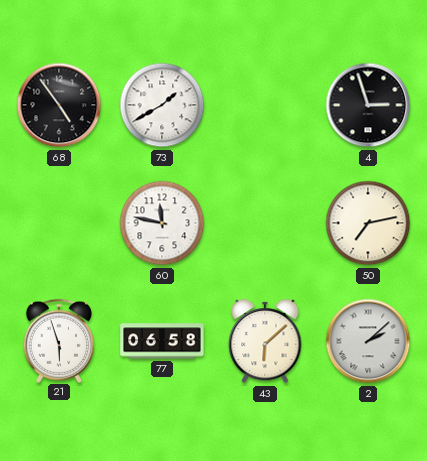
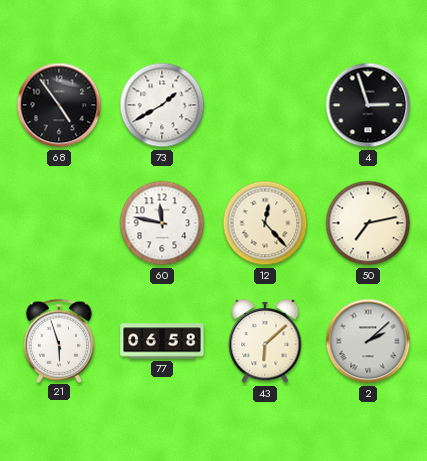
12: none -> 12:23
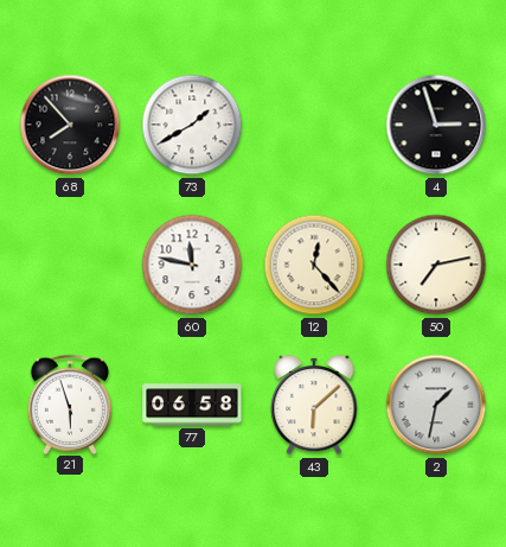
68: 4:54 -> 7:53
2: 2:08 -> 1:32
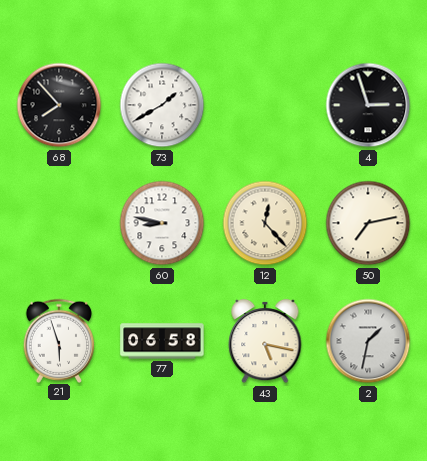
60: 11:47 -> 8:47
43: 6:08 -> 5:17
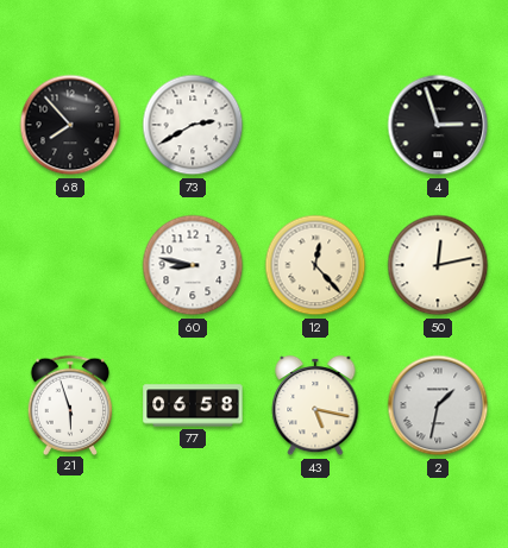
73: 1:40 -> 2:40
50: 7:13 -> 12:13
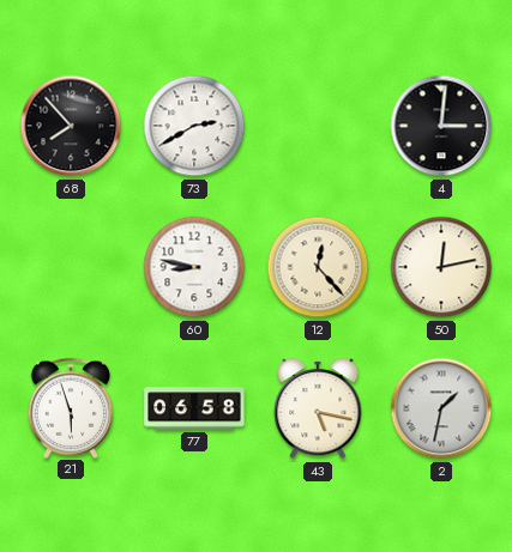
4: 2:57 -> 3:01
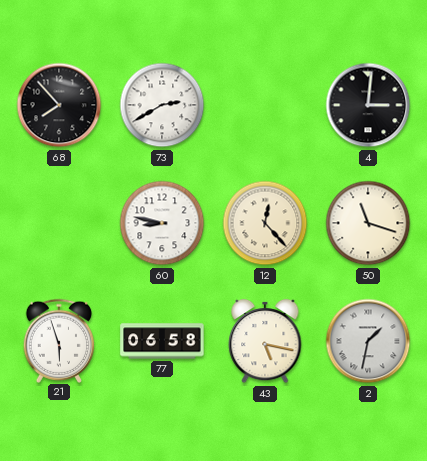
50: 12:13 -> 11:18
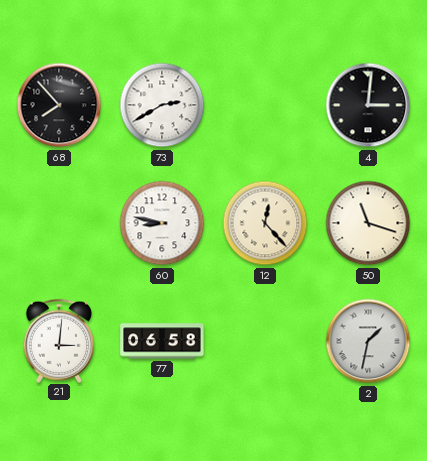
21: 5:57 -> 3:01
43: 5:17 -> none
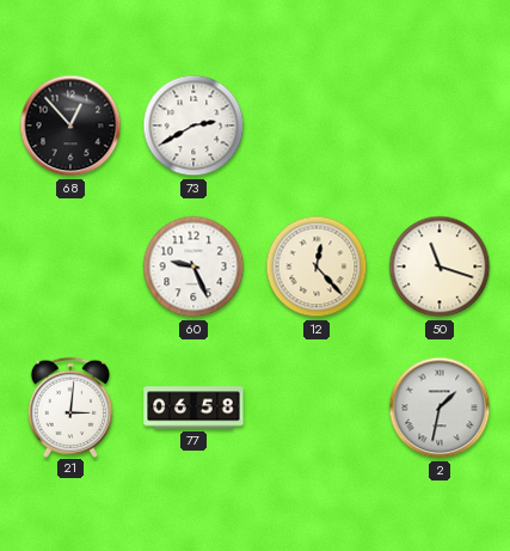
68: 7:53 -> 12:53
4: 3:01 -> none
60: 8:47 -> 9:26
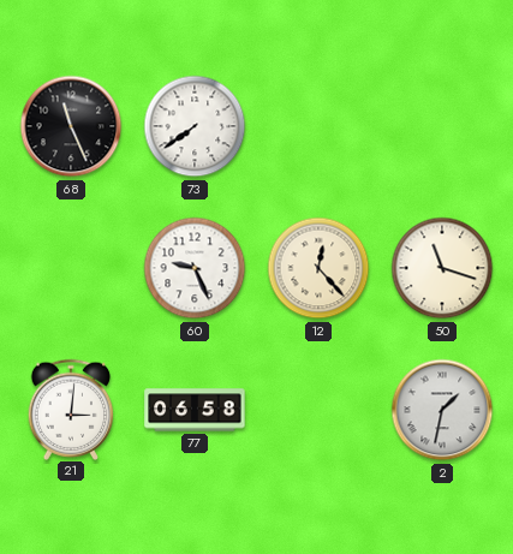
68: 12:53 -> 11:26
73: 2:40 -> 7:39
